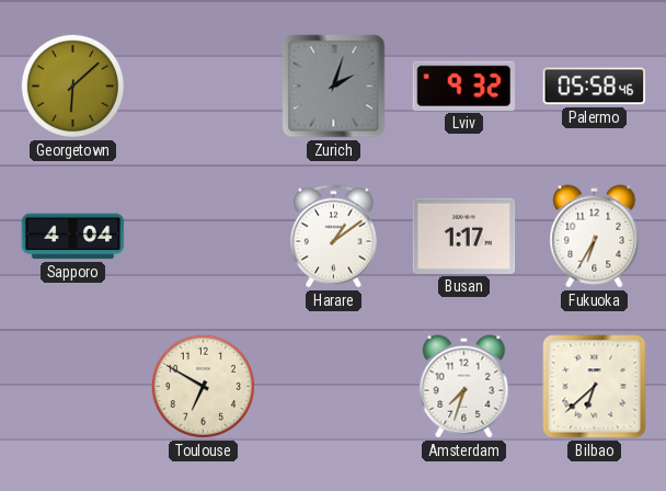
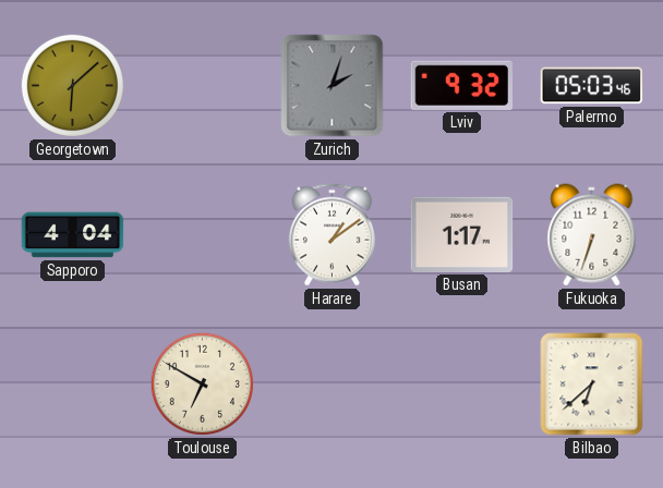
Palermo: 05:58 -> 05:03
Fukuoka: 6:35 -> 6:33
Amsterdam: 7:33 -> none
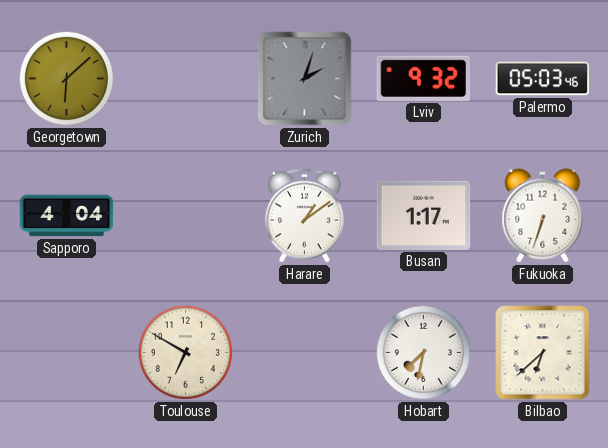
Hobart: none -> 7:32
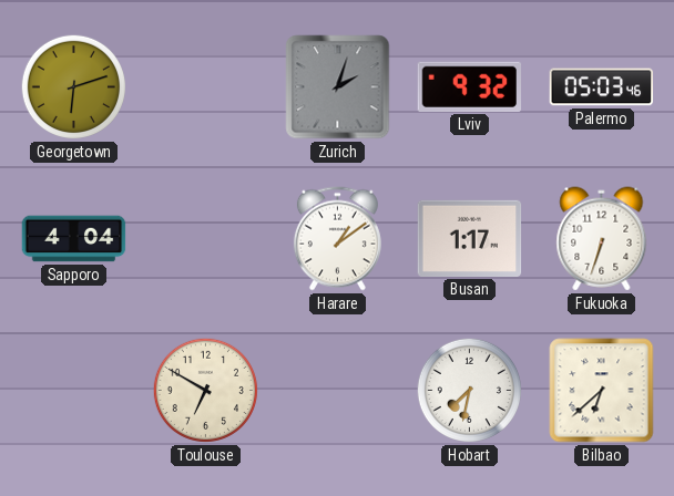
Georgetown: 6:08 -> 6:12
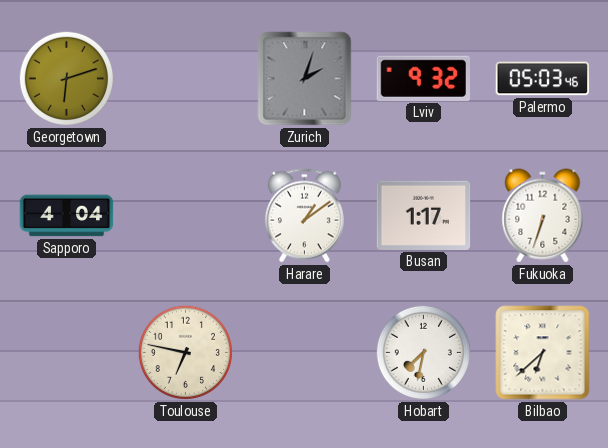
Toulouse: 6:50 -> 6:47
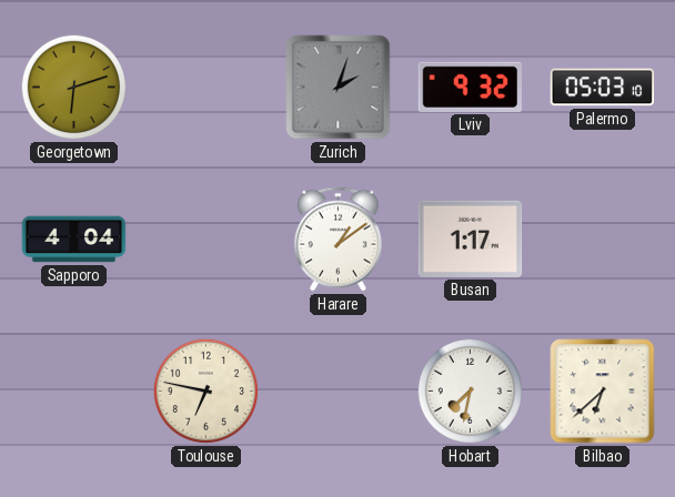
Palermo: 05:03:46 -> 05:03:10
Fukuoka: 6:33 -> none
